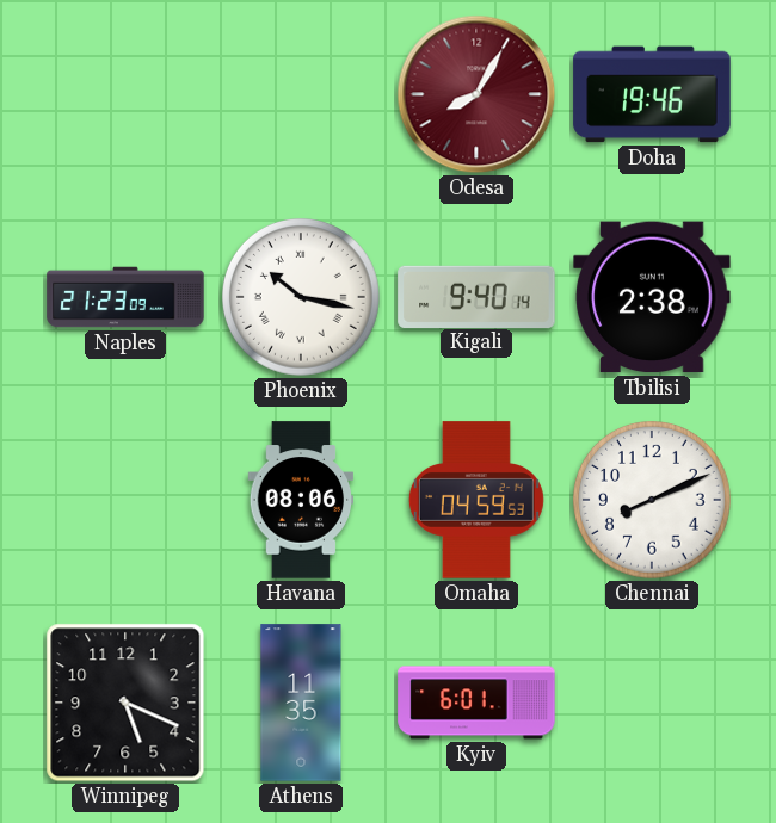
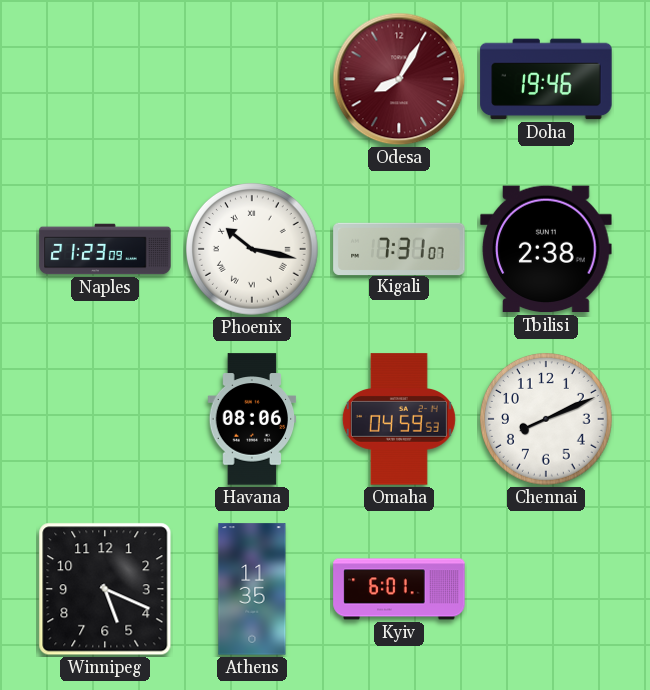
Kigali: 9:40 -> 7:31
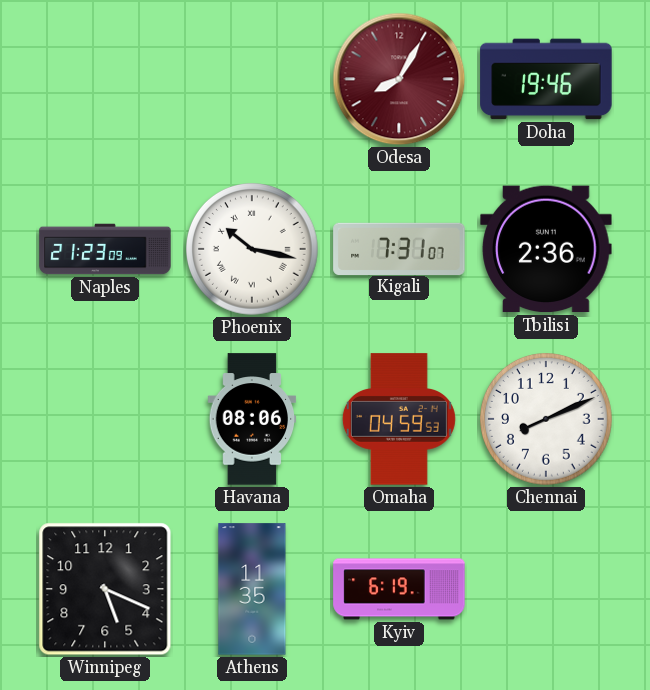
Tbilisi: 2:38 -> 2:36
Kyiv: 6:01 -> 6:19
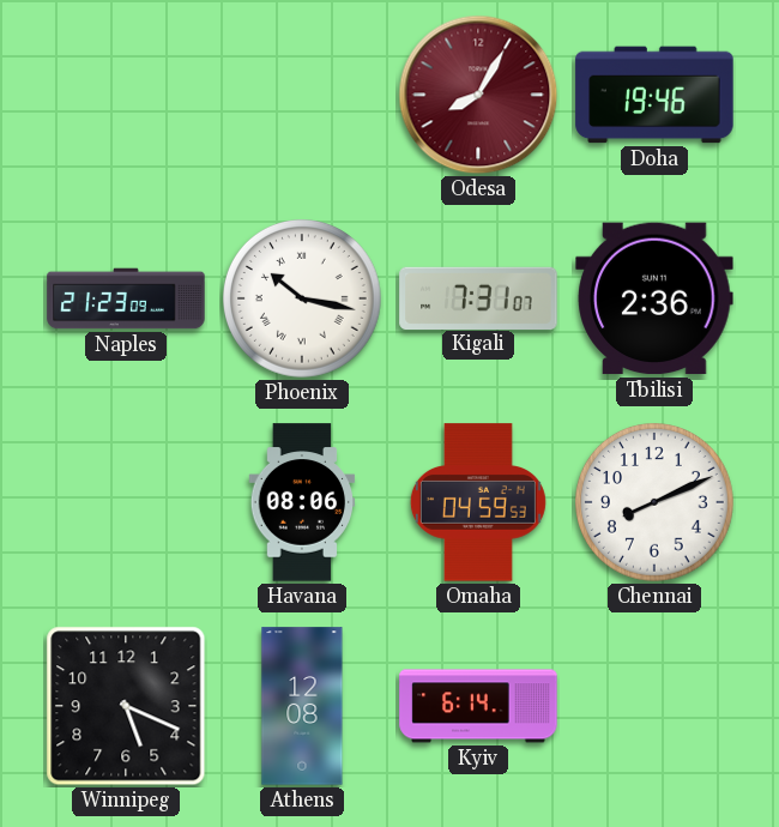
Athens: 11:35 -> 12:08
Kyiv: 6:19 -> 6:14
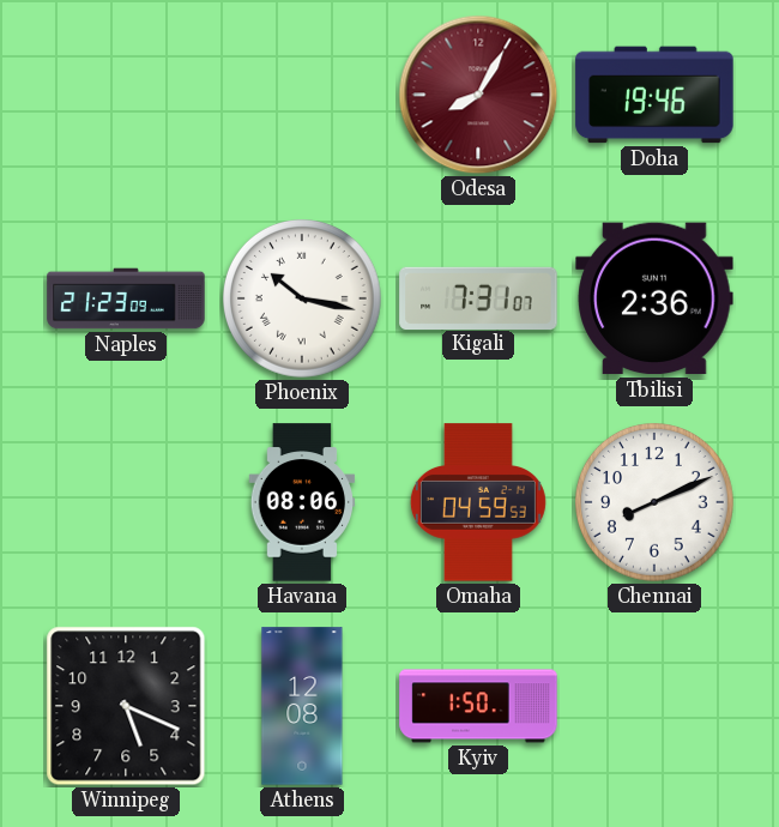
Kyiv: 6:14 -> 1:50
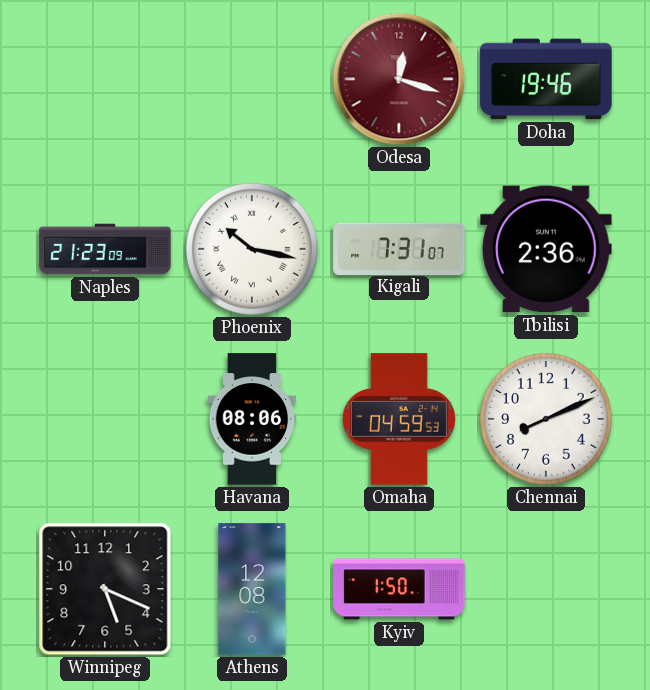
Odesa: 8:05 -> 12:18
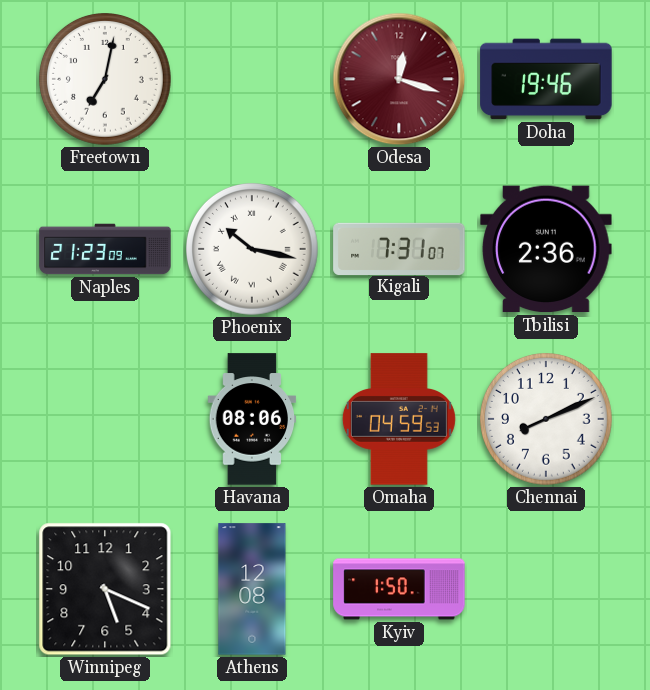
Freetown: none -> 7:02
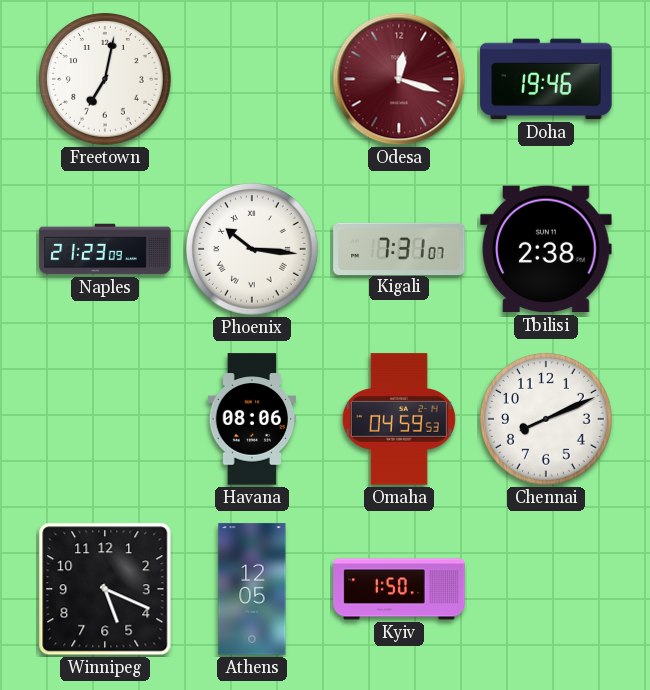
Phoenix: 10:17 -> 10:16
Tbilisi: 2:36 -> 2:38
Athens: 12:08 -> 12:05
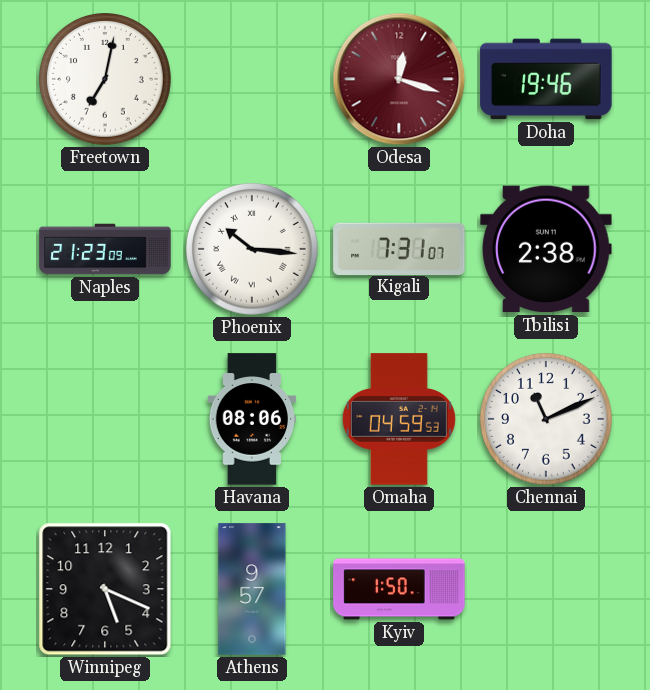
Chennai: 8:11 -> 11:11
Athens: 12:05 -> 9:57
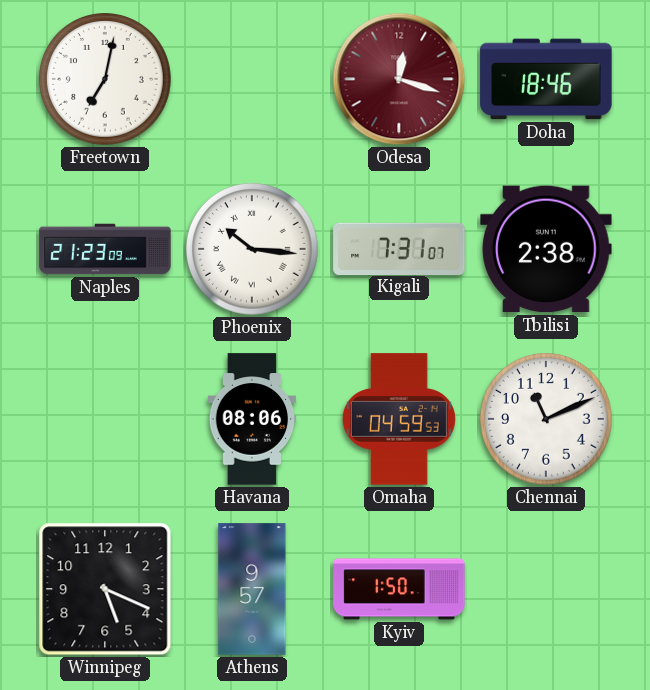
Doha: 19:46 -> 18:46
